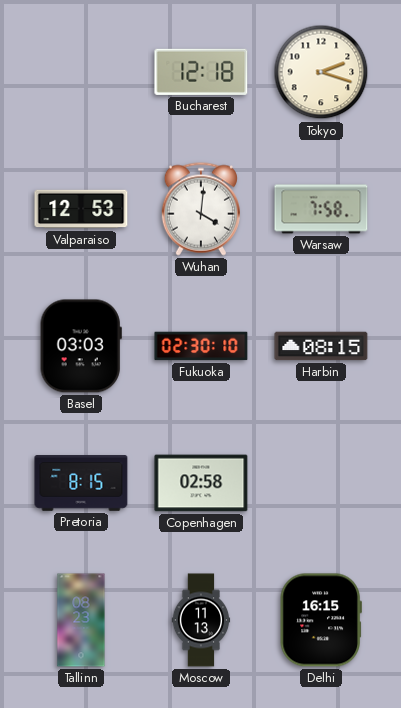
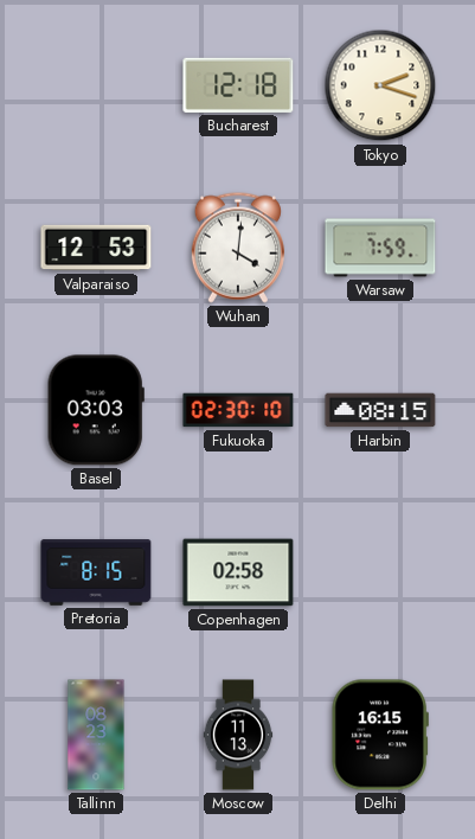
Warsaw: 7:58 -> 7:59
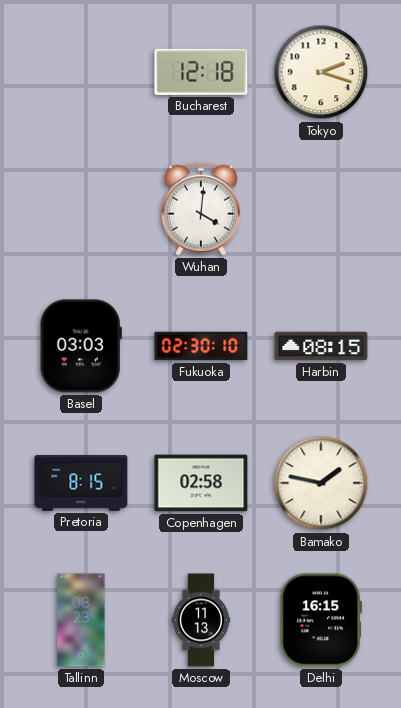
Valparaiso: 12:53 -> none
Warsaw: 7:59 -> none
Bamako: none -> 1:47
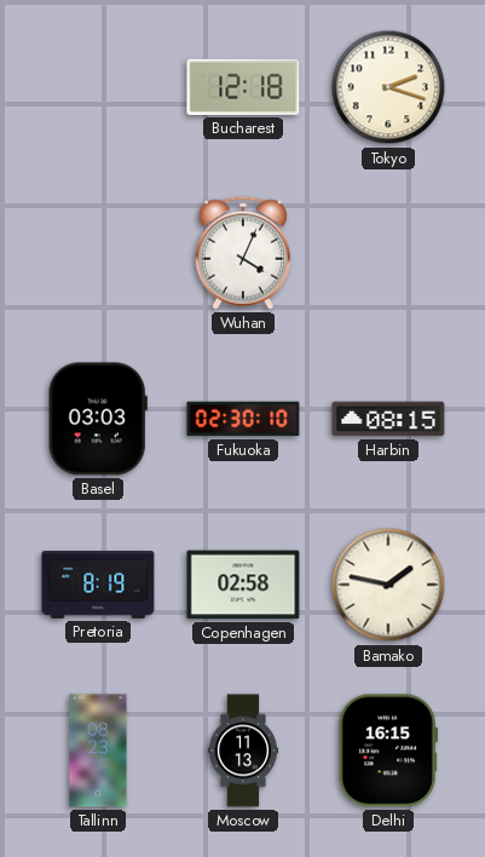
Wuhan: 4:01 -> 4:04
Pretoria: 8:15 -> 8:19
